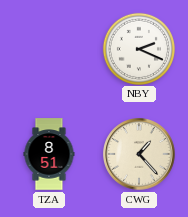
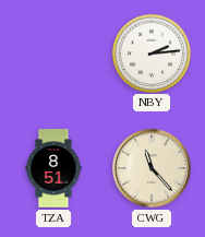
NBY: 2:19 -> 2:14
CWG: 1:23 -> 11:23
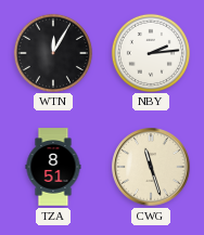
WTN: none -> 12:05
CWG: 11:23 -> 11:27
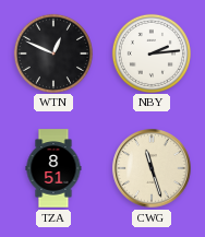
WTN: 12:05 -> 12:49
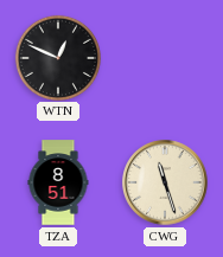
NBY: 2:14 -> none
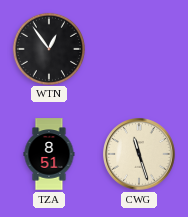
WTN: 12:49 -> 12:54
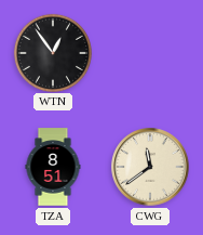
CWG: 11:27 -> 11:39
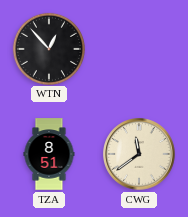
WTN: 12:54 -> 12:53
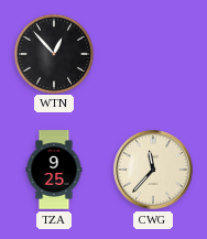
TZA: 8:51 -> 9:25
CWG: 11:39 -> 11:37
